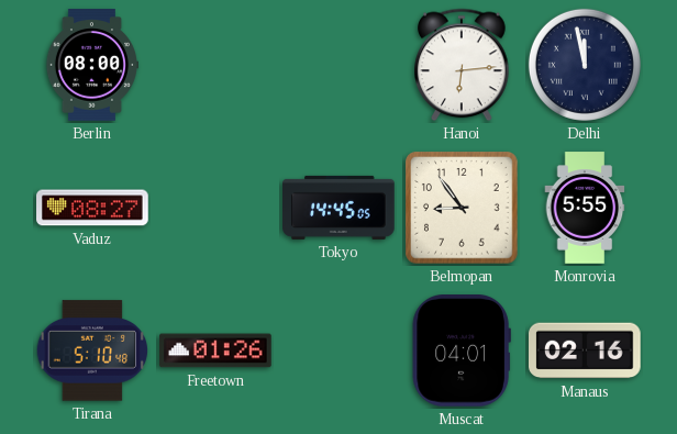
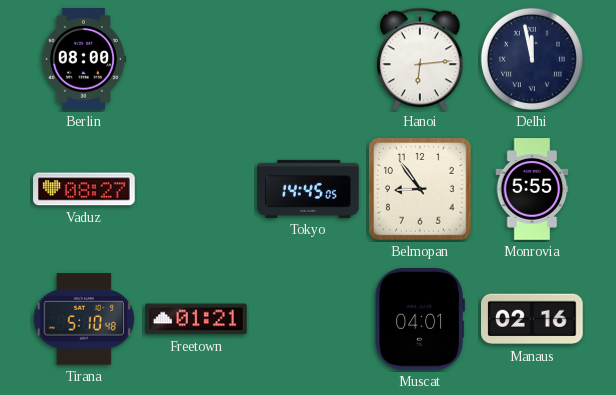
Freetown: 01:26 -> 01:21
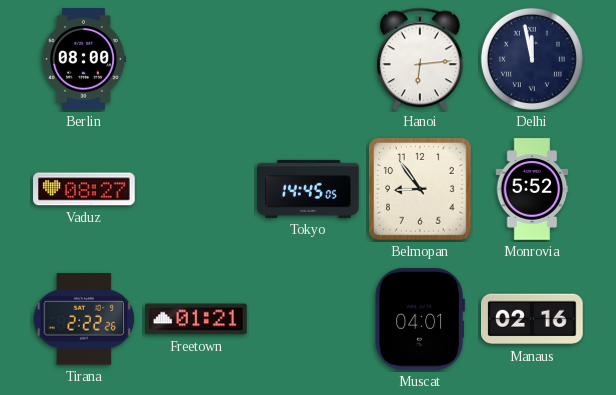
Monrovia: 5:55 -> 5:52
Tirana: 5:10 -> 2:22
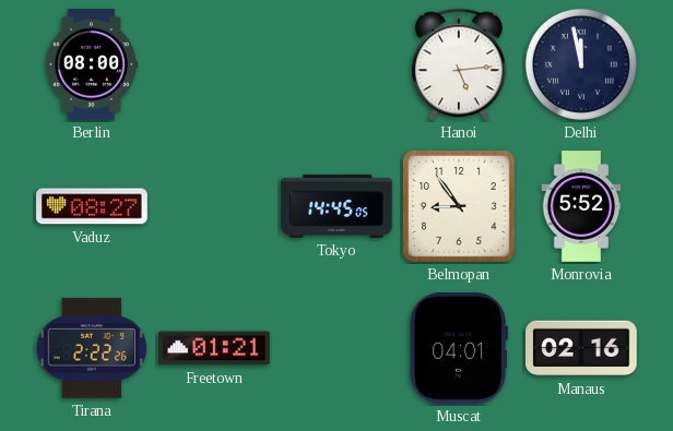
Hanoi: 6:14 -> 5:14
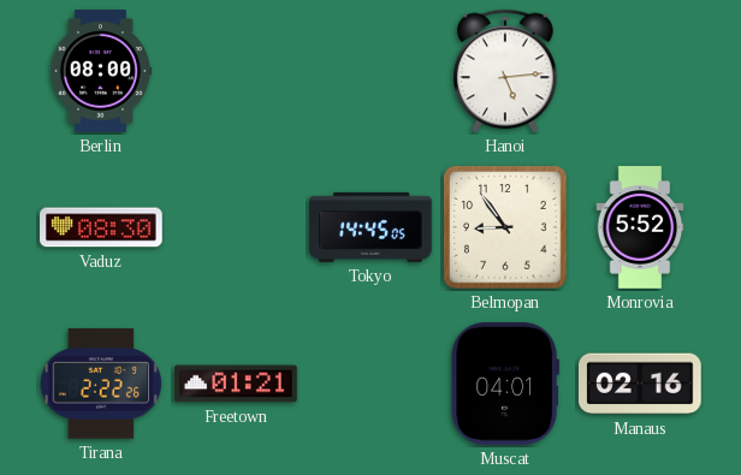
Delhi: 11:58 -> none
Vaduz: 08:27 -> 08:30
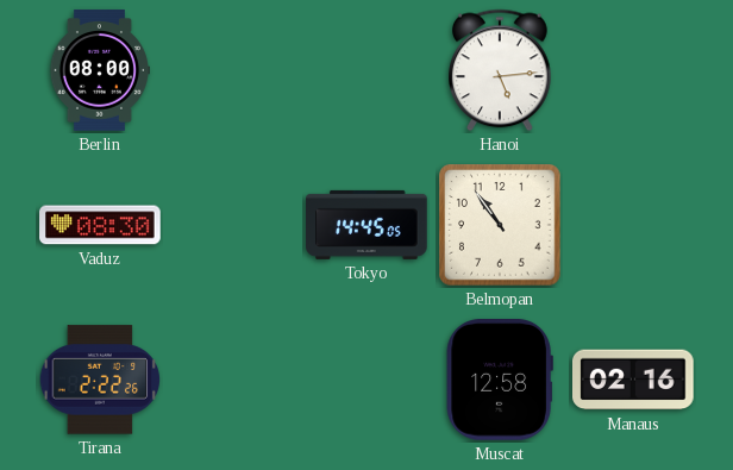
Belmopan: 8:54 -> 10:54
Monrovia: 5:52 -> none
Freetown: 01:21 -> none
Muscat: 04:01 -> 12:58
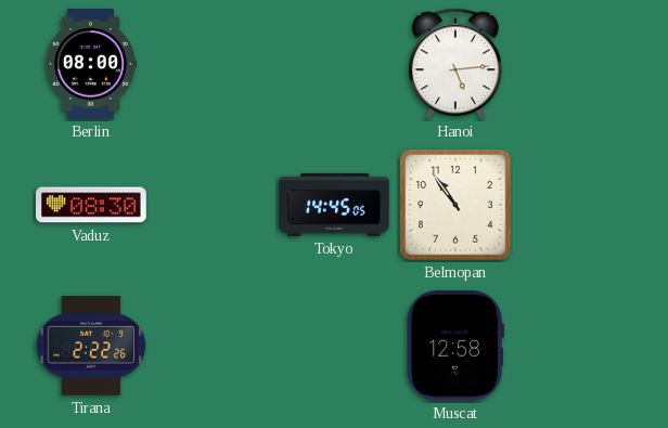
Manaus: 02:16 -> none
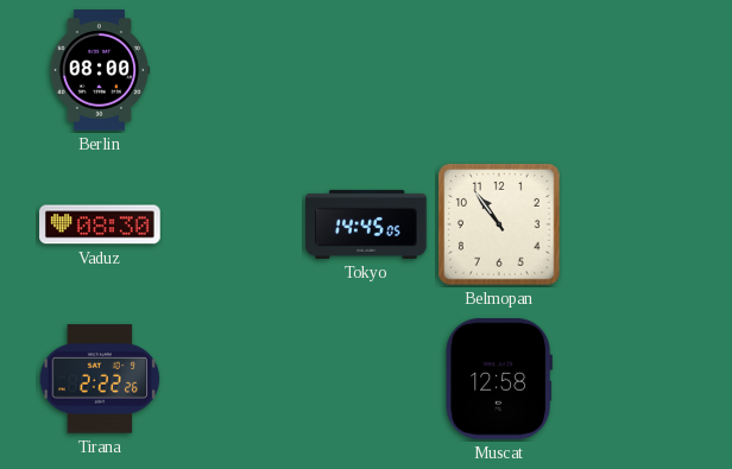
Hanoi: 5:14 -> none
